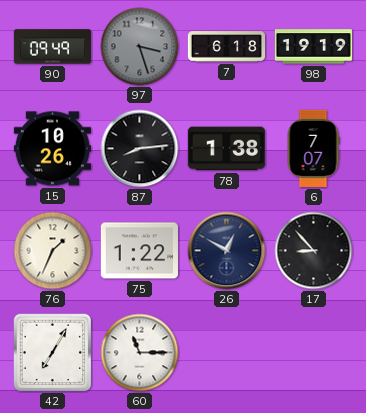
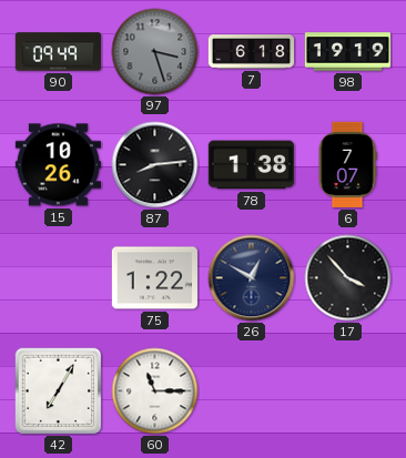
76: 1:34 -> none
17: 8:53 -> 3:53
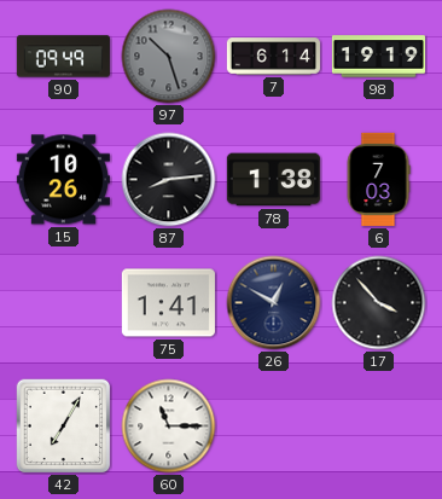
97: 3:27 -> 10:27
7: 6:18 -> 6:14
6: 7:07 -> 7:03
75: 1:22 -> 1:41
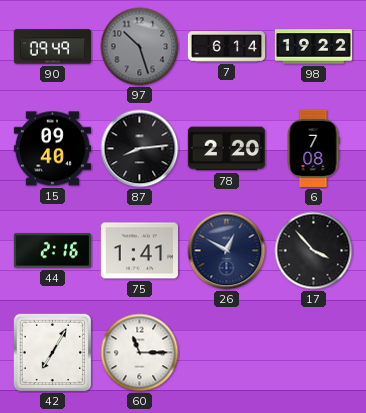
98: 19:19 -> 19:22
15: 10:26 -> 09:40
78: 1:38 -> 2:20
6: 7:03 -> 7:08
44: none -> 2:16
